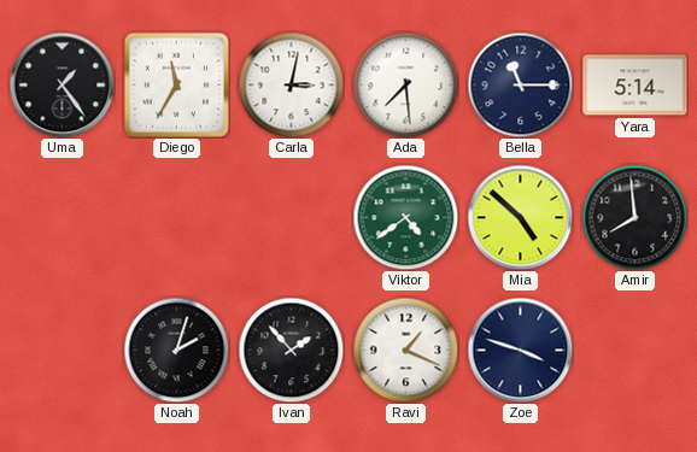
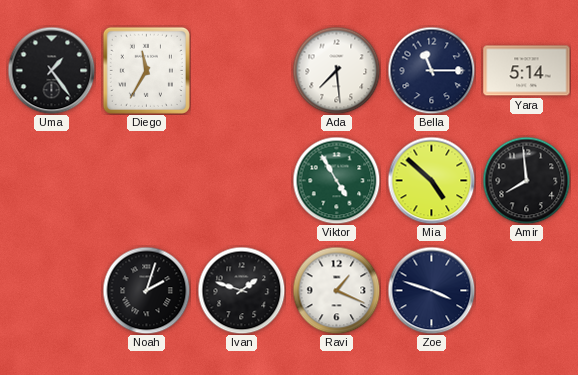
Carla: 3:02 -> none
Viktor: 4:39 -> 4:55
Ivan: 1:53 -> 1:48
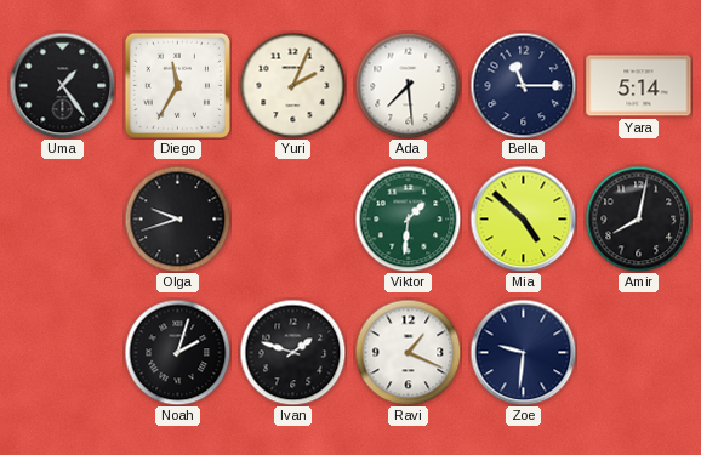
Yuri: none -> 2:04
Olga: none -> 9:42
Viktor: 4:55 -> 1:31
Amir: 7:59 -> 8:02
Zoe: 3:48 -> 9:31
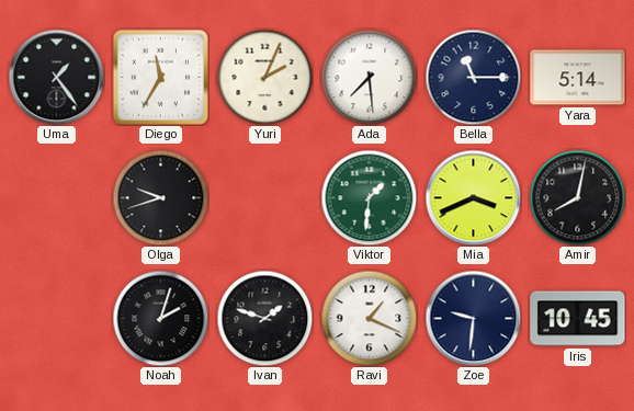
Mia: 4:52 -> 3:41
Iris: none -> 10:45
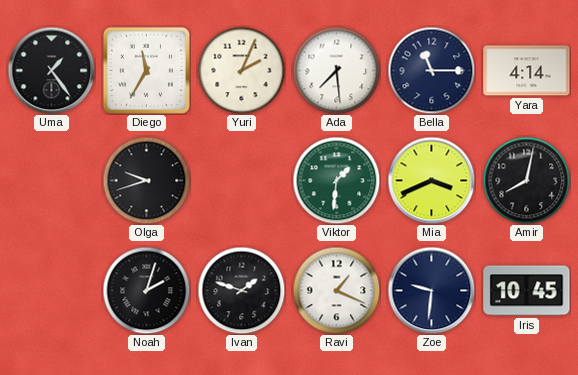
Yara: 5:14 -> 4:14
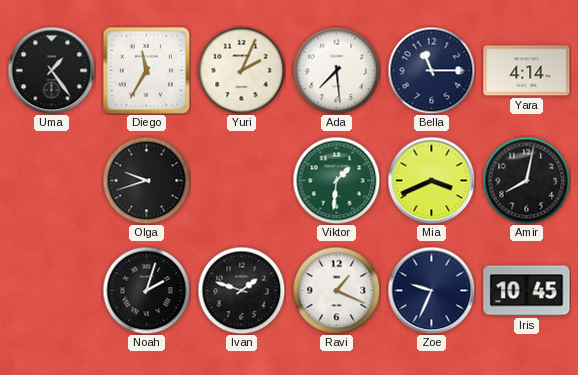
Zoe: 9:31 -> 9:34
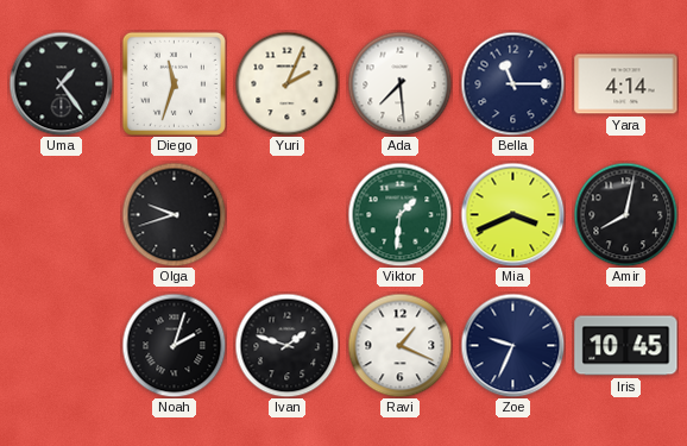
Diego: 11:35 -> 11:33
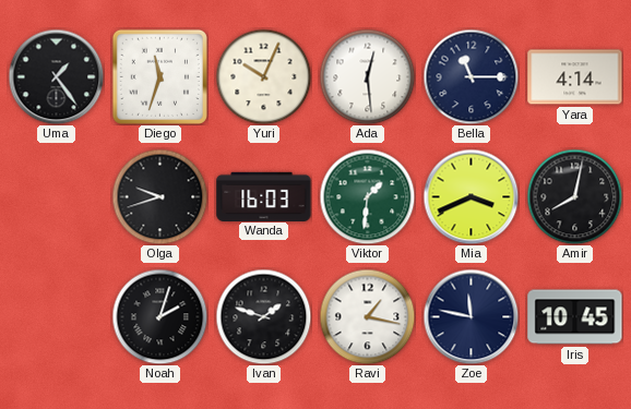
Yuri: 2:04 -> 10:04
Ada: 7:29 -> 12:29
Wanda: none -> 16:03
Ravi: 1:19 -> 1:17
Zoe: 9:34 -> 11:47
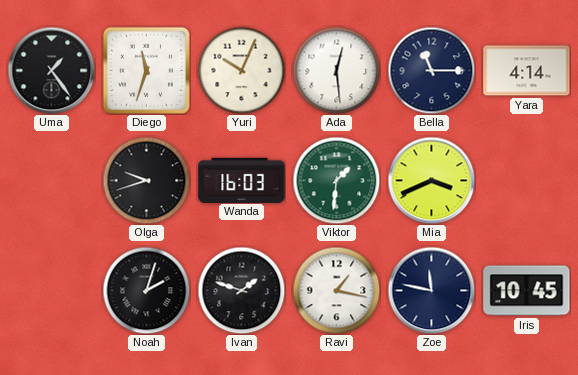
Amir: 8:02 -> none
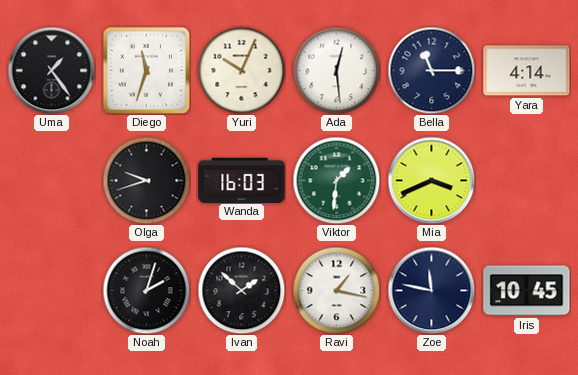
Ivan: 1:48 -> 1:52
